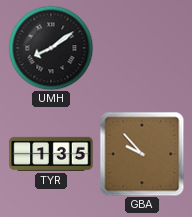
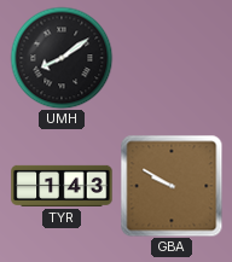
TYR: 1:35 -> 1:43
GBA: 9:53 -> 9:50
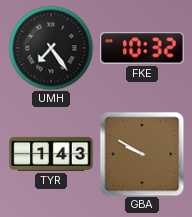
UMH: 8:09 -> 7:24
FKE: none -> 10:32
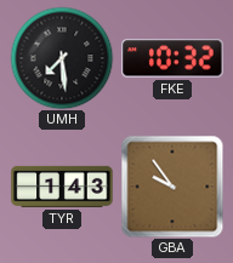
UMH: 7:24 -> 7:29
GBA: 9:50 -> 9:54
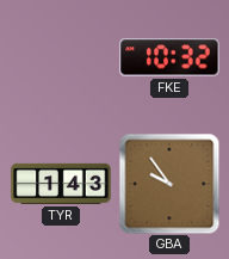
UMH: 7:29 -> none
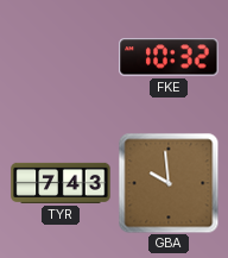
TYR: 1:43 -> 7:43
GBA: 9:54 -> 9:59
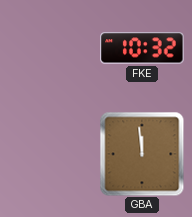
TYR: 7:43 -> none
GBA: 9:59 -> 11:59
